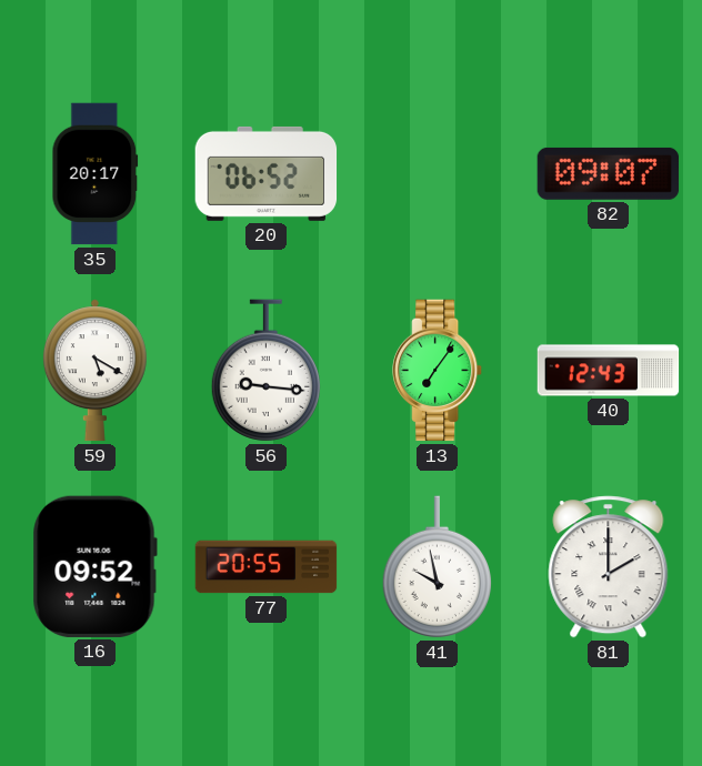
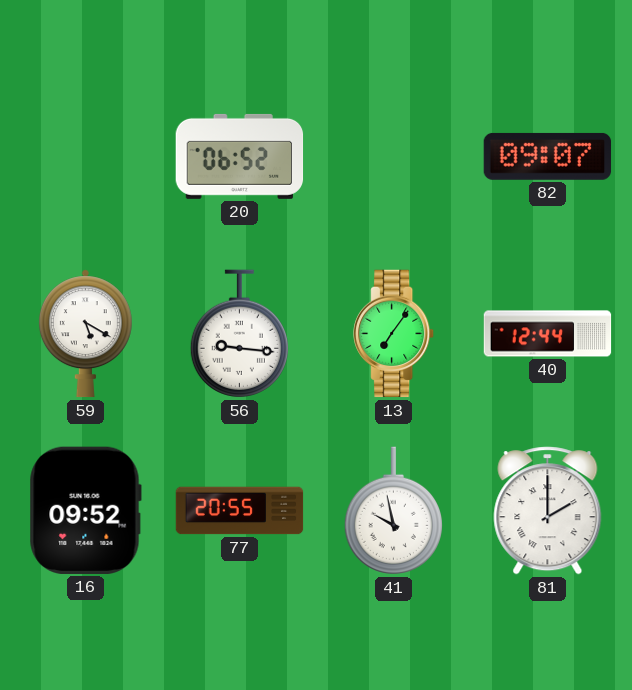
35: 20:17 -> none
40: 12:43 -> 12:44
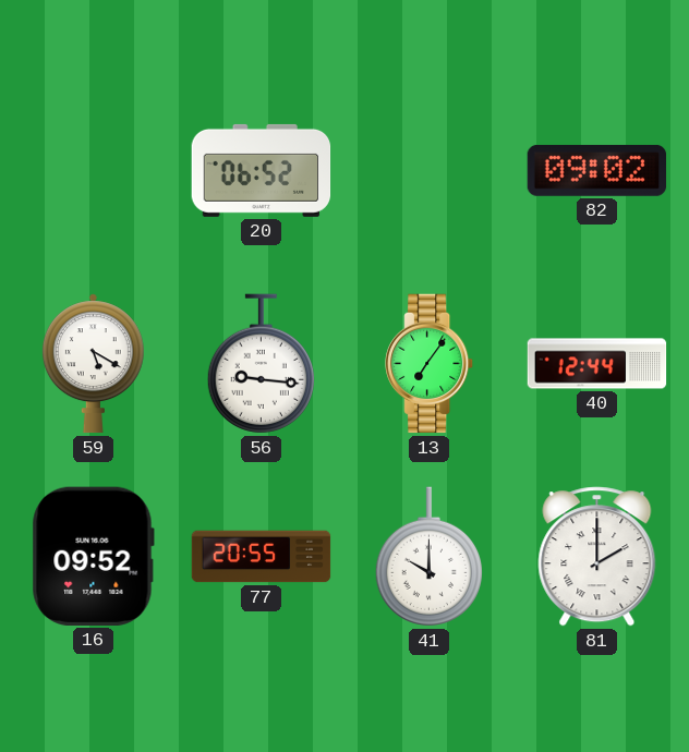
82: 09:07 -> 09:02
41: 9:58 -> 10:00
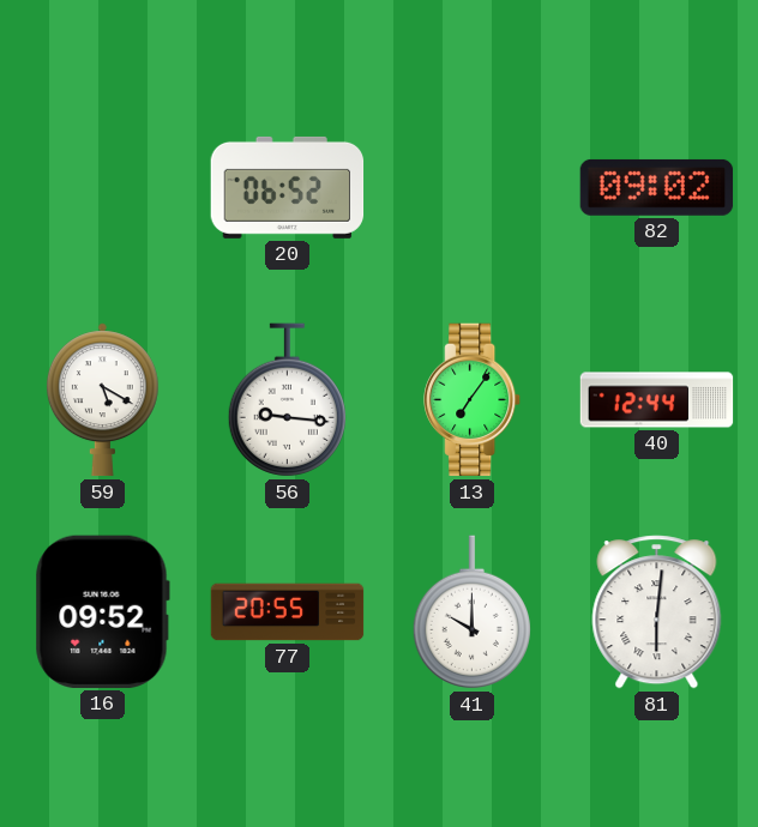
81: 2:00 -> 6:01
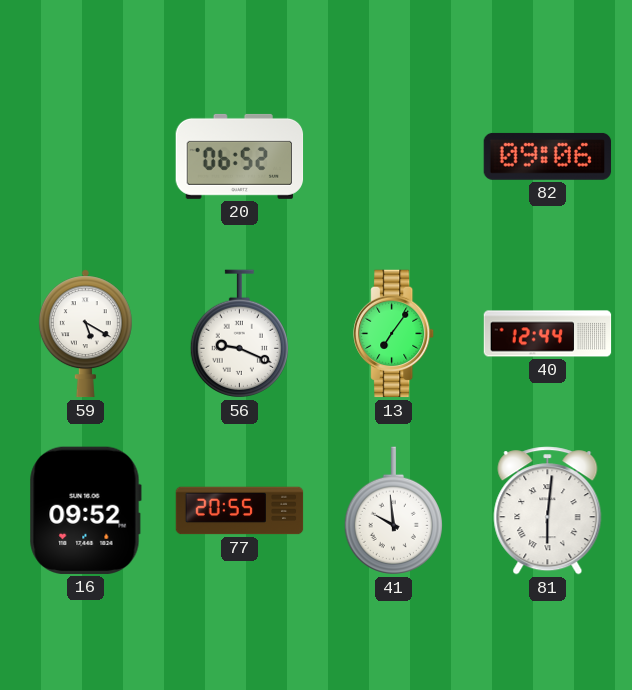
82: 09:02 -> 09:06
56: 9:16 -> 9:19
41: 10:00 -> 9:59
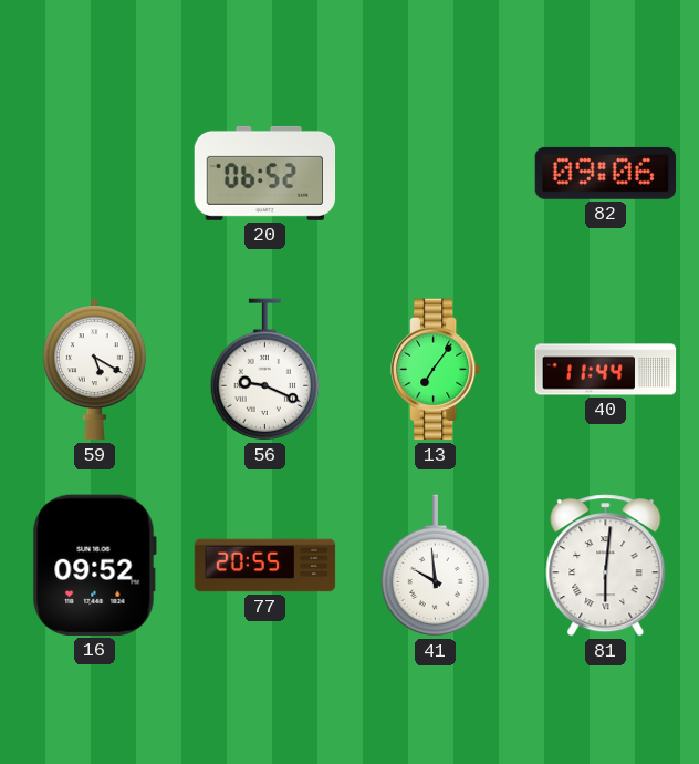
40: 12:44 -> 11:44
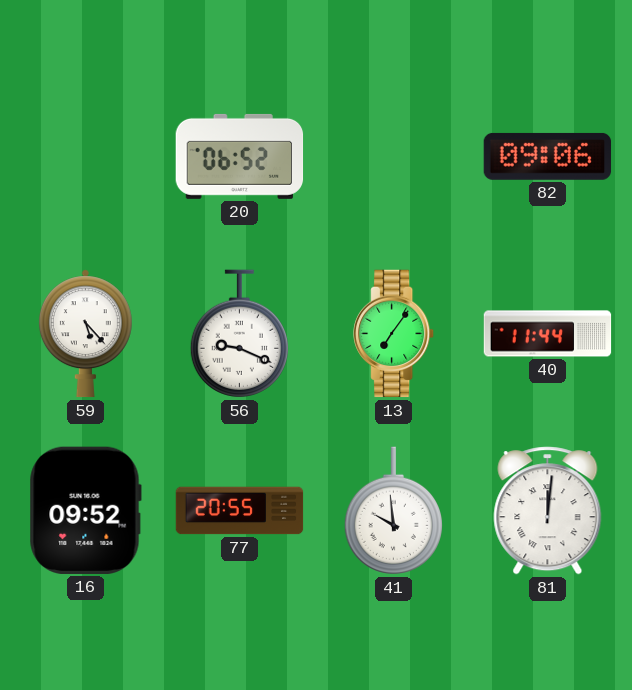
59: 5:20 -> 5:23
81: 6:01 -> 12:01
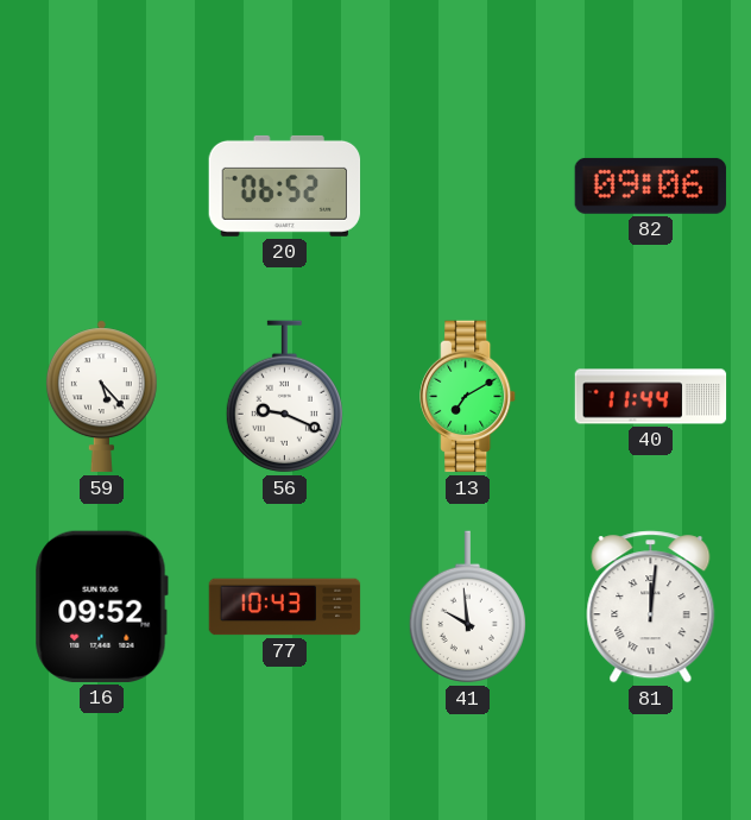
13: 7:06 -> 7:10
77: 20:55 -> 10:43
